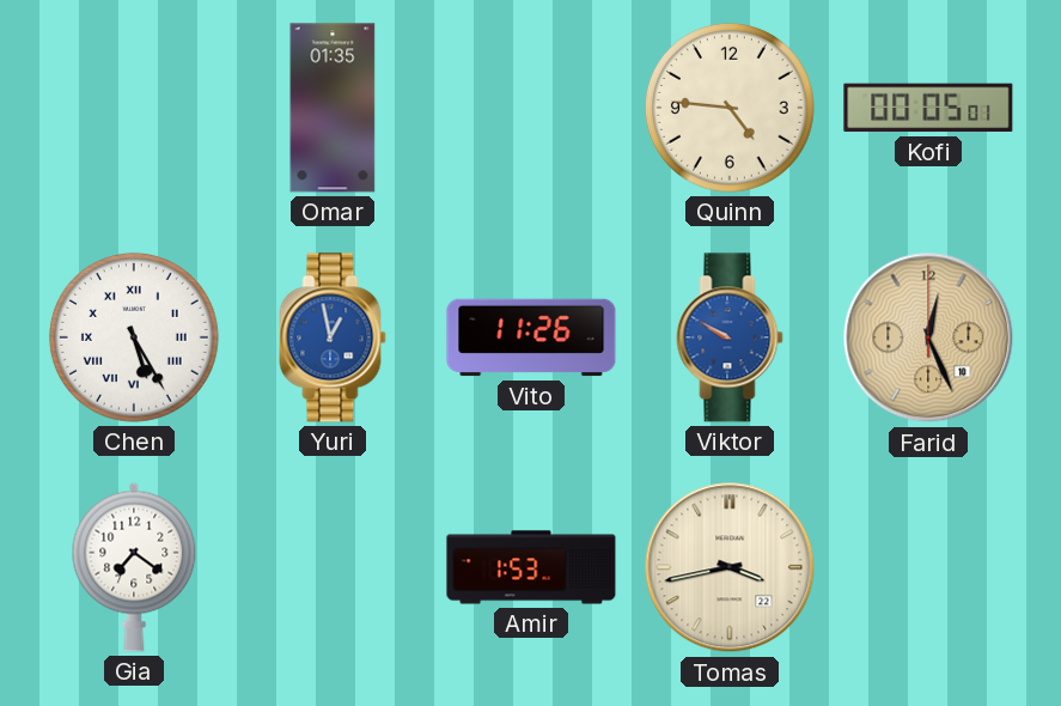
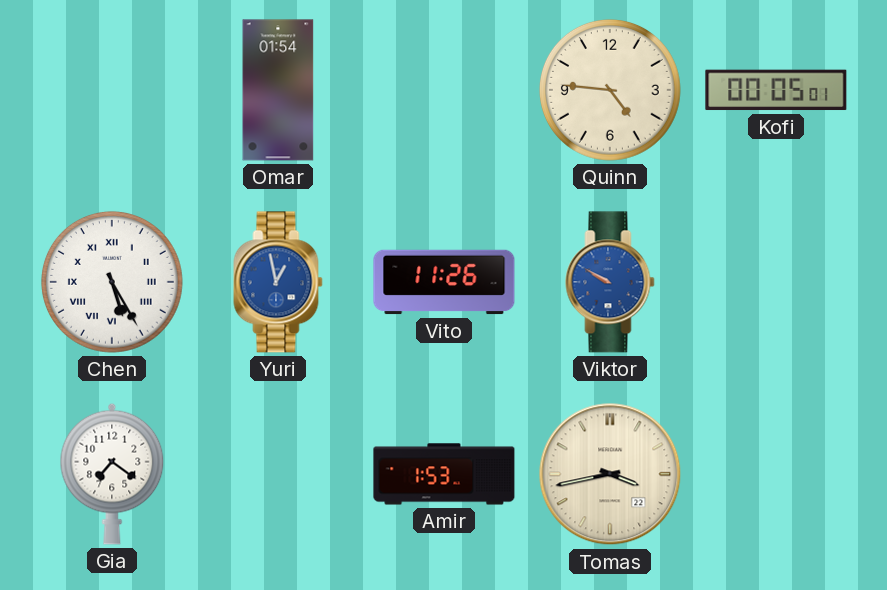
Omar: 01:35 -> 01:54
Farid: 12:26 -> none
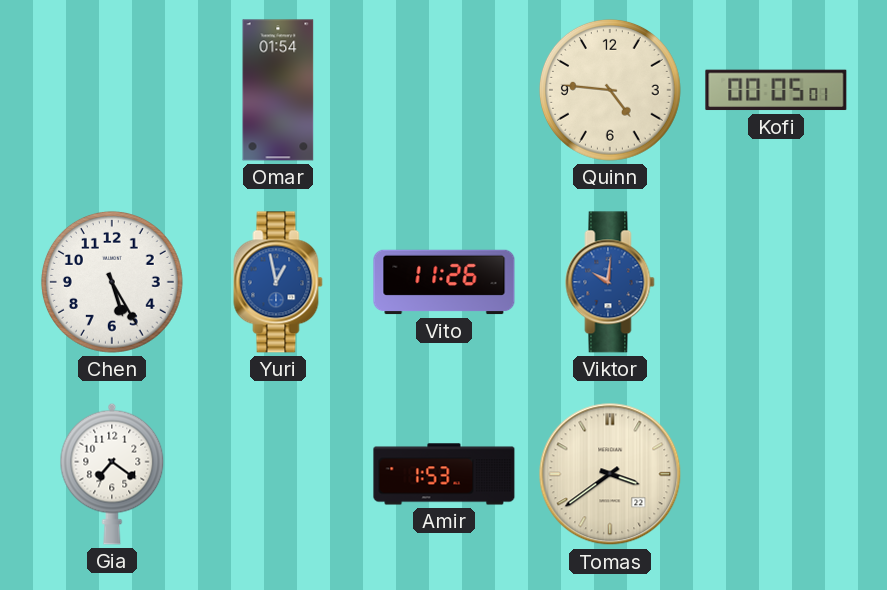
Chen numerals: Roman -> Arabic
Viktor: 9:50 -> 10:01
Tomas: 3:43 -> 3:39
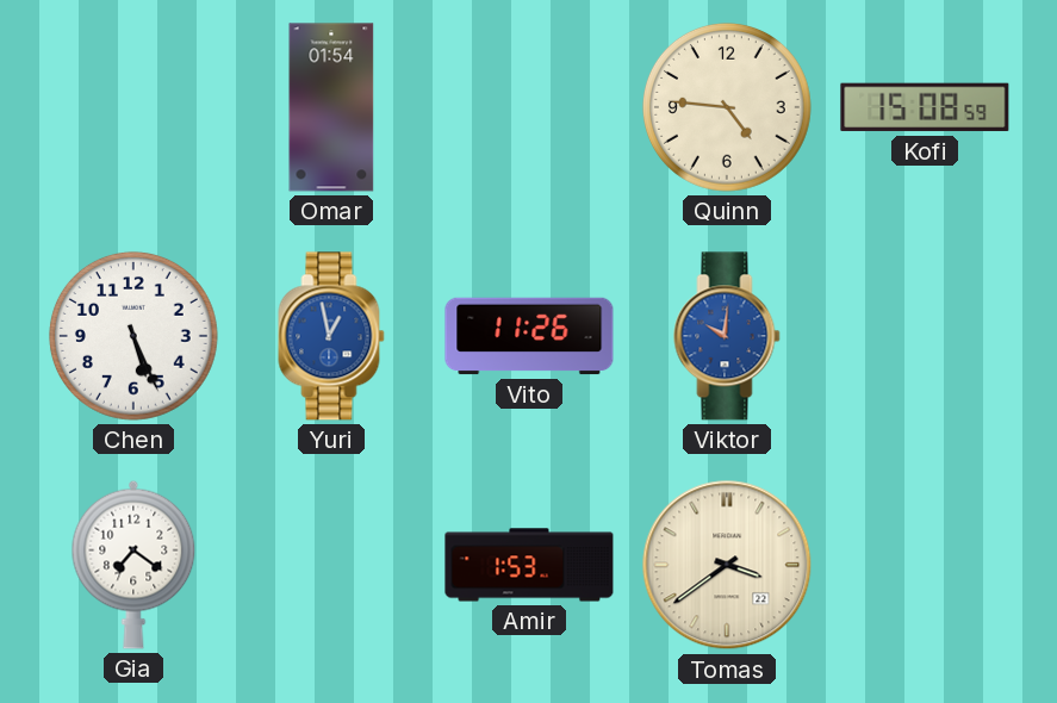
Kofi: 00:05 -> 15:08
Chen: 5:25 -> 5:26
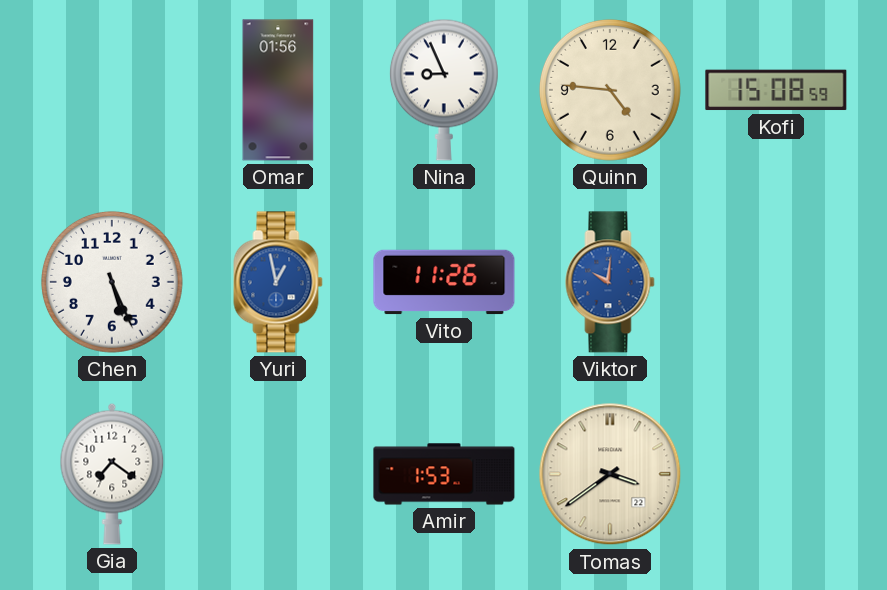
Omar: 01:54 -> 01:56
Nina: none -> 8:56
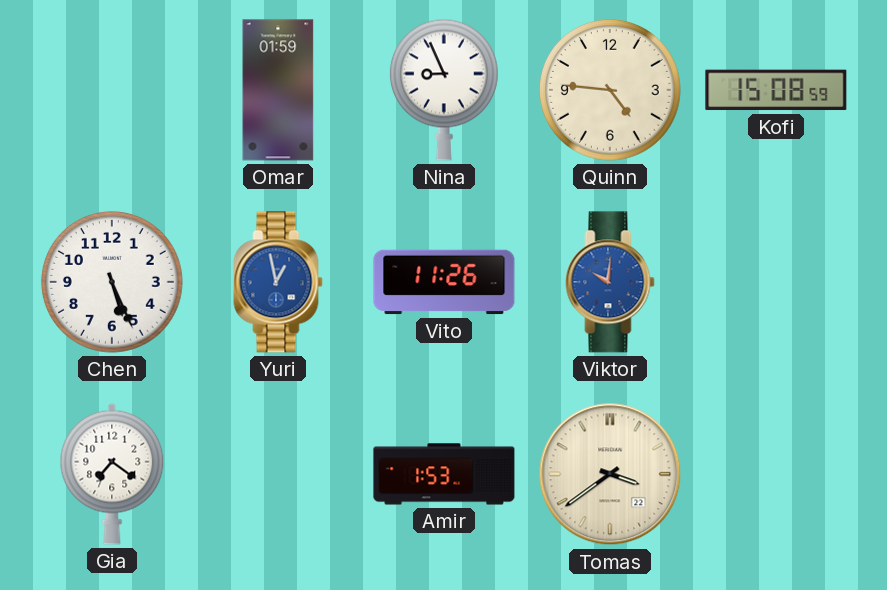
Omar: 01:56 -> 01:59
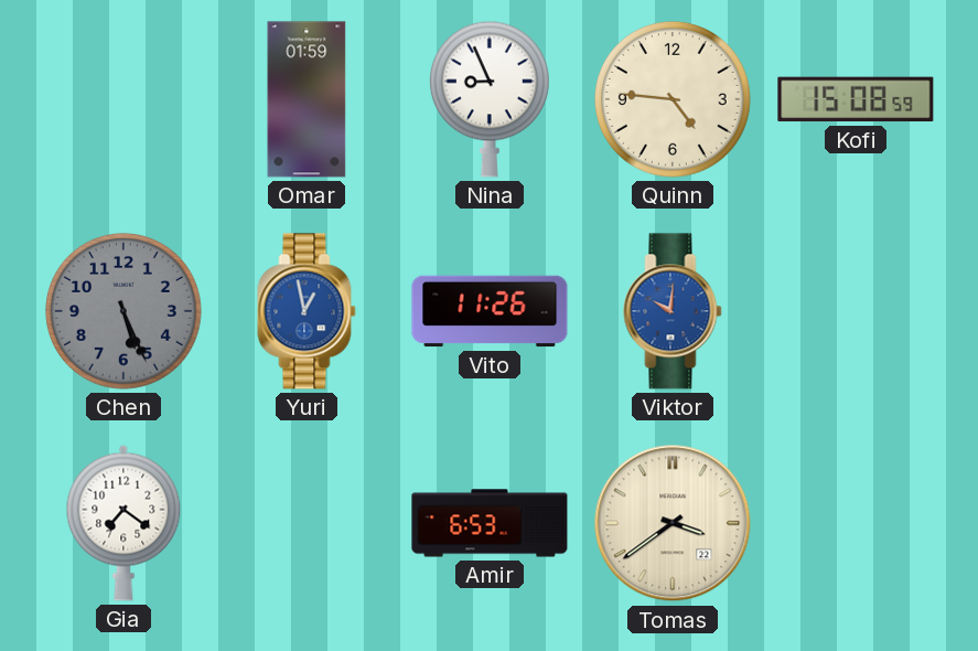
Chen dial: white -> grey
Amir: 1:53 -> 6:53
